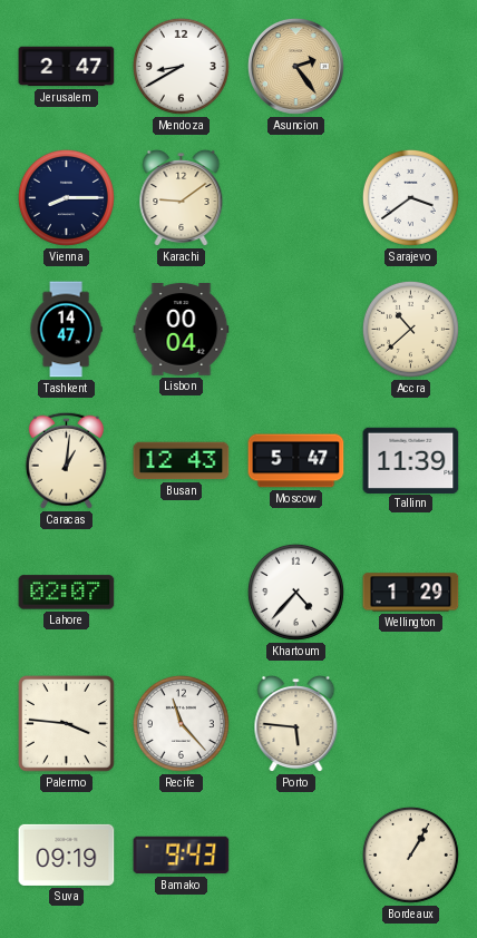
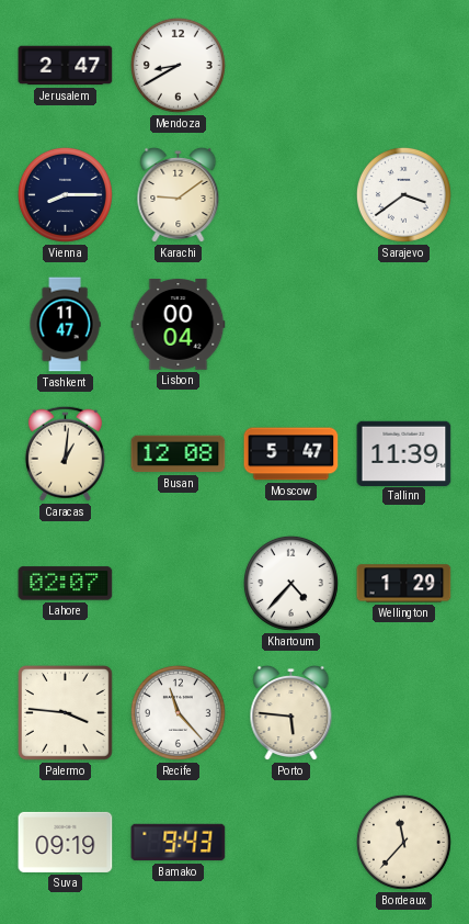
Asuncion: 2:24 -> none
Tashkent: 14:47 -> 11:47
Accra: 10:38 -> none
Busan: 12:43 -> 12:08
Bordeaux: 1:05 -> 11:37
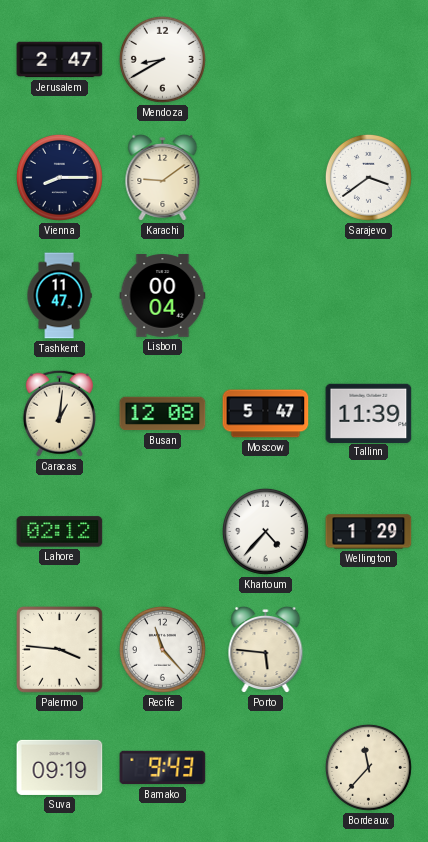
Lahore: 02:07 -> 02:12
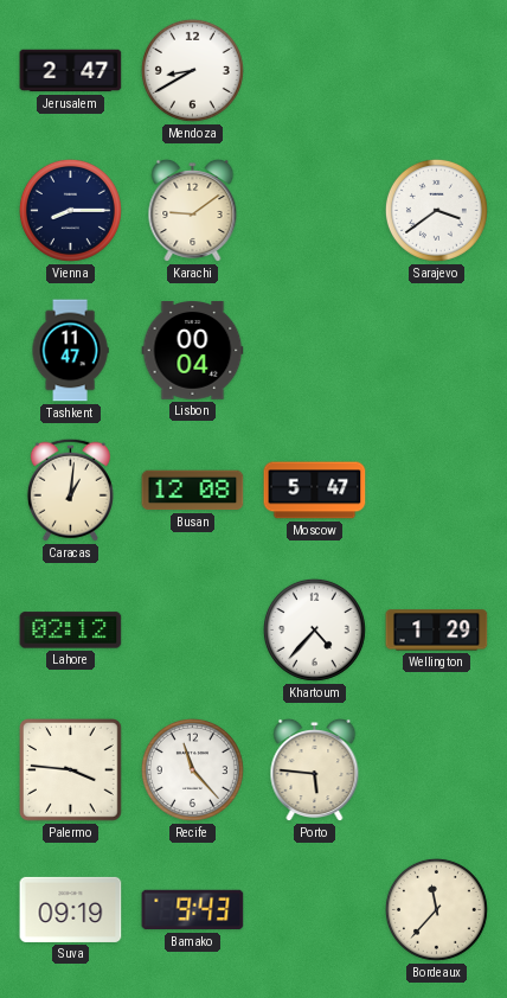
Tallinn: 11:39 -> none
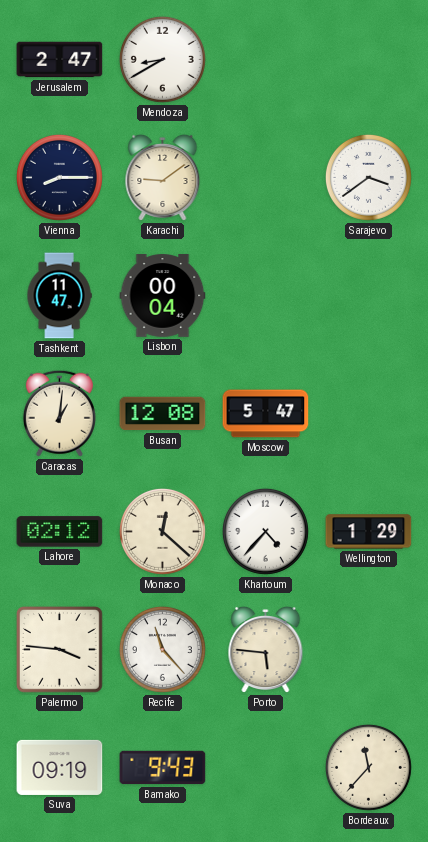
Monaco: none -> 12:22
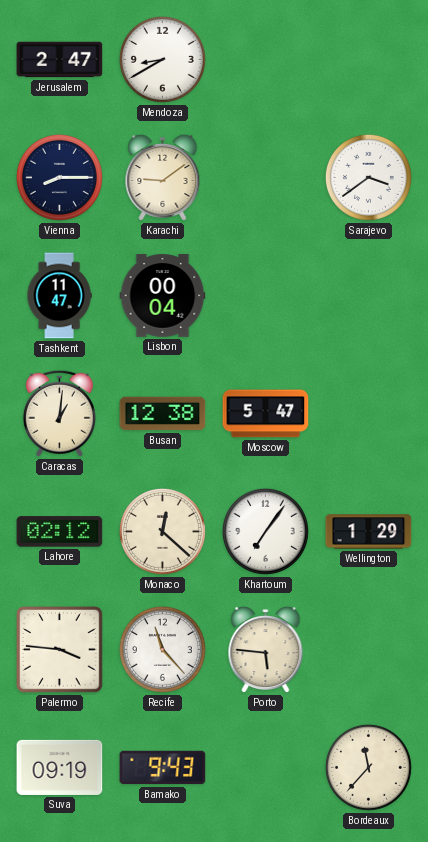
Busan: 12:08 -> 12:38
Khartoum: 4:37 -> 7:06
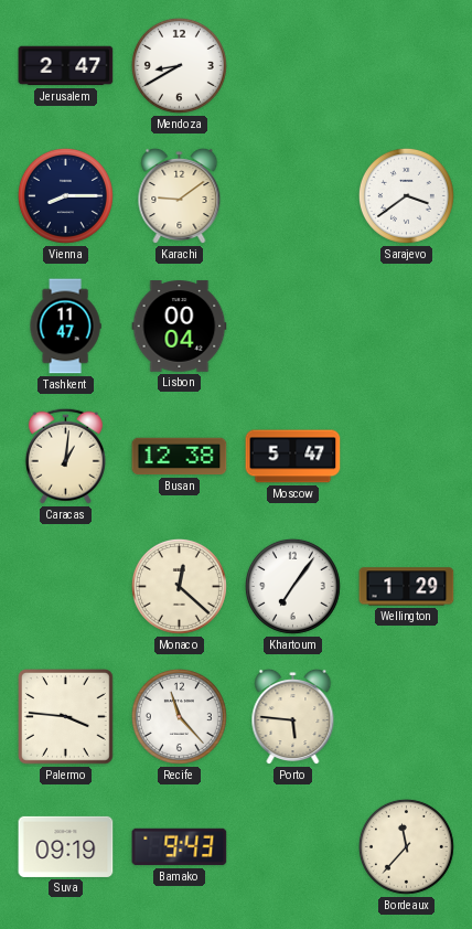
Lahore: 02:12 -> none
